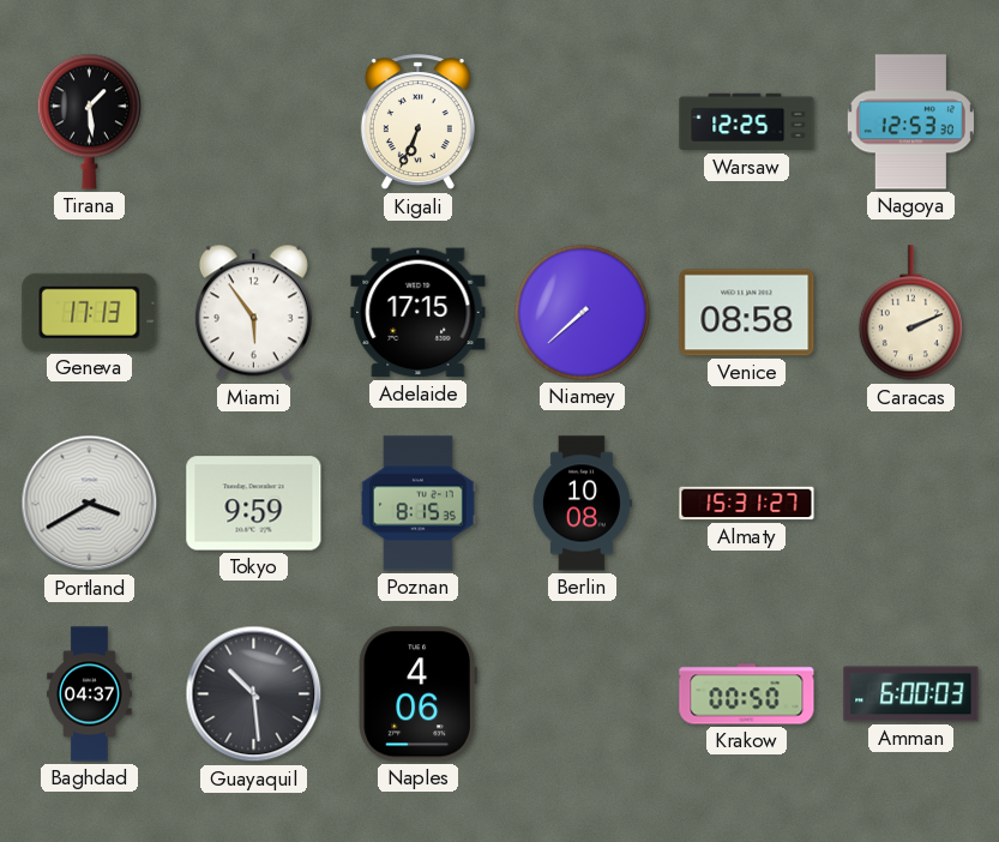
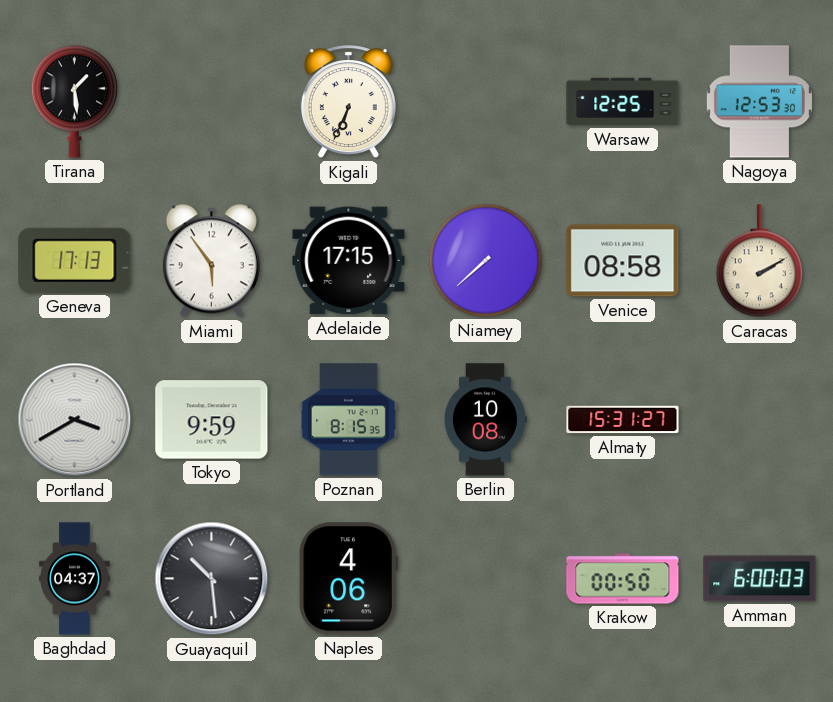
Caracas: 2:11 -> 2:10
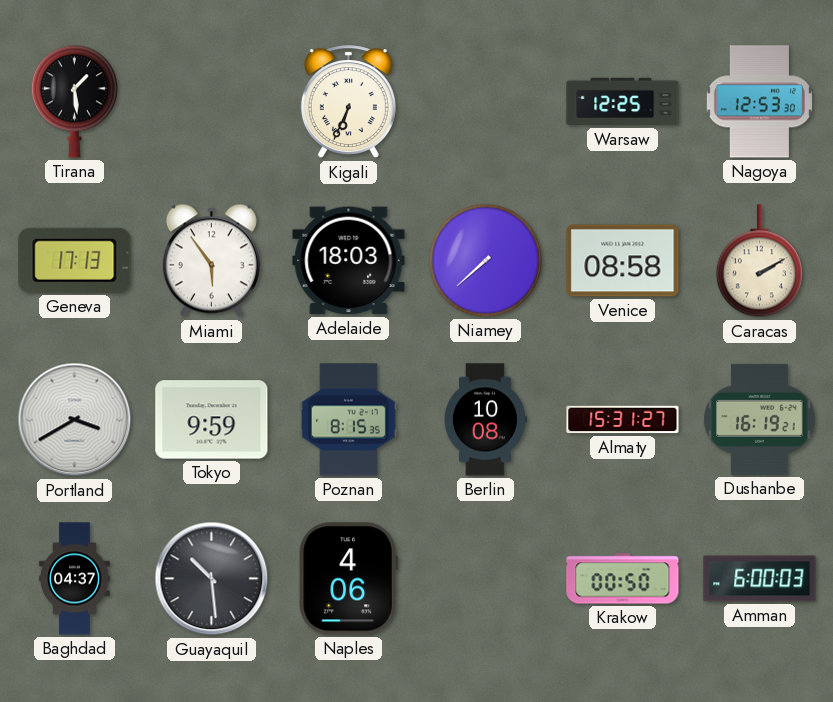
Adelaide: 17:15 -> 18:03
Dushanbe: none -> 16:19
